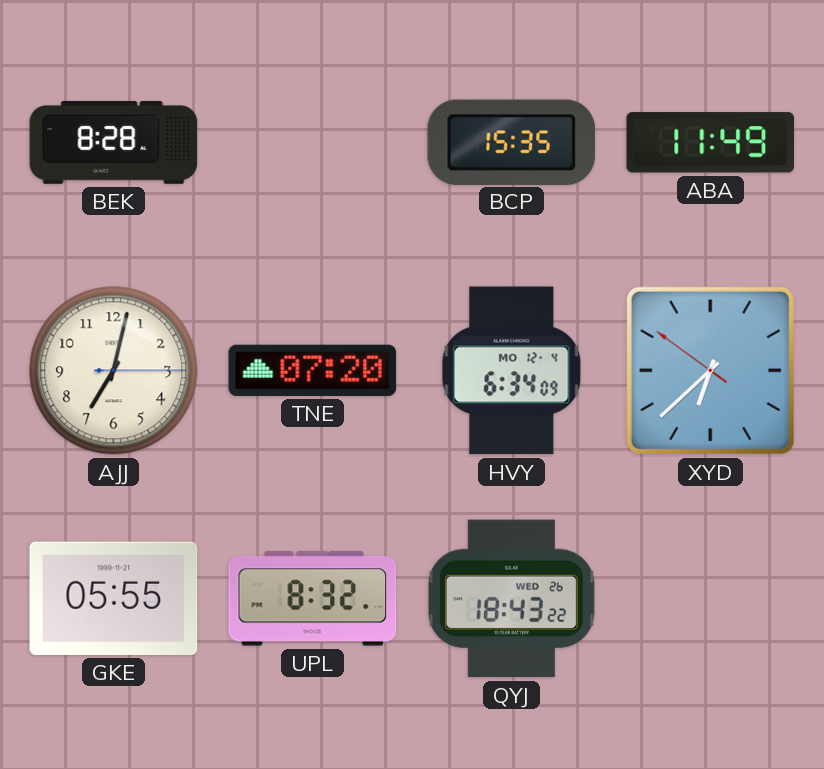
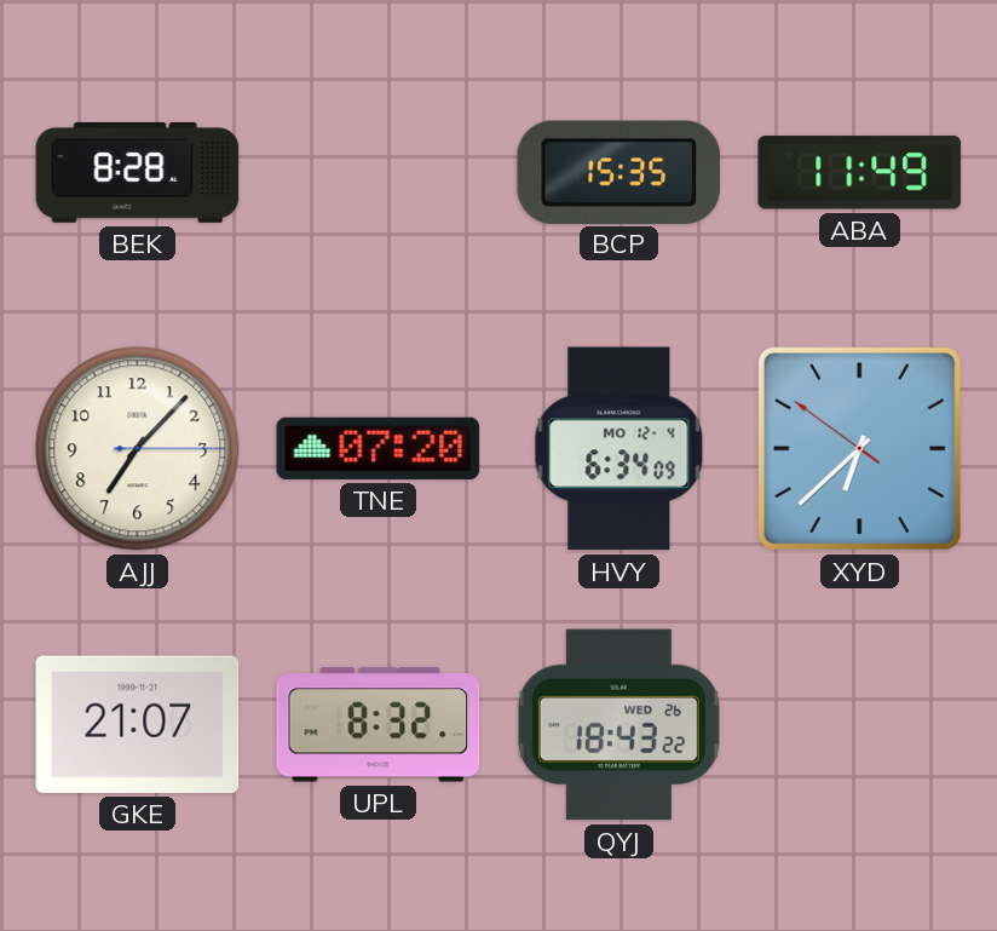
AJJ: 7:02 -> 7:07
GKE: 05:55 -> 21:07
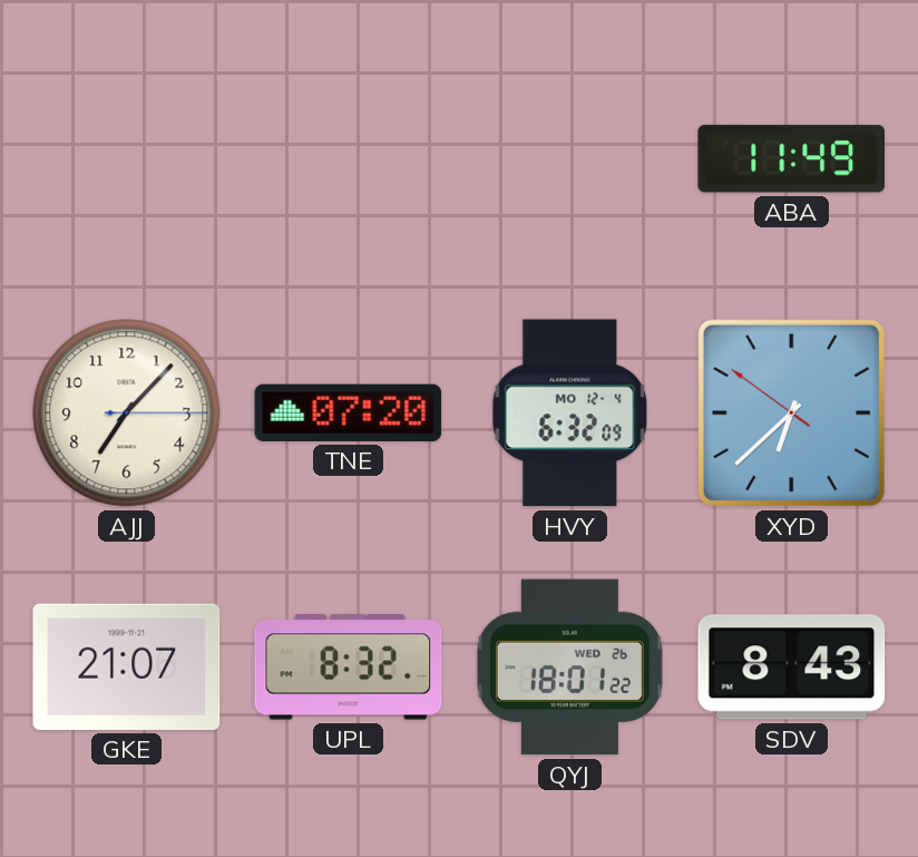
BEK: 8:28 -> none
BCP: 15:35 -> none
HVY: 6:34 -> 6:32
QYJ: 18:43 -> 18:01
SDV: none -> 8:43
